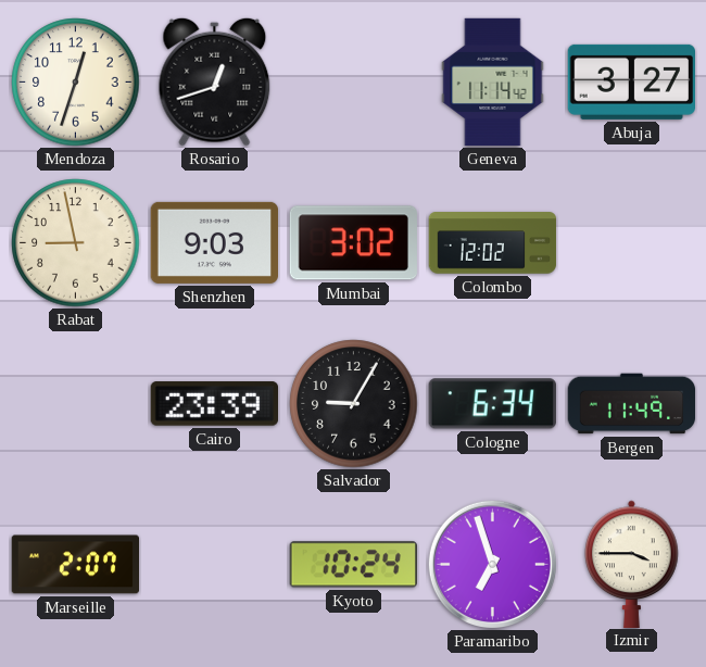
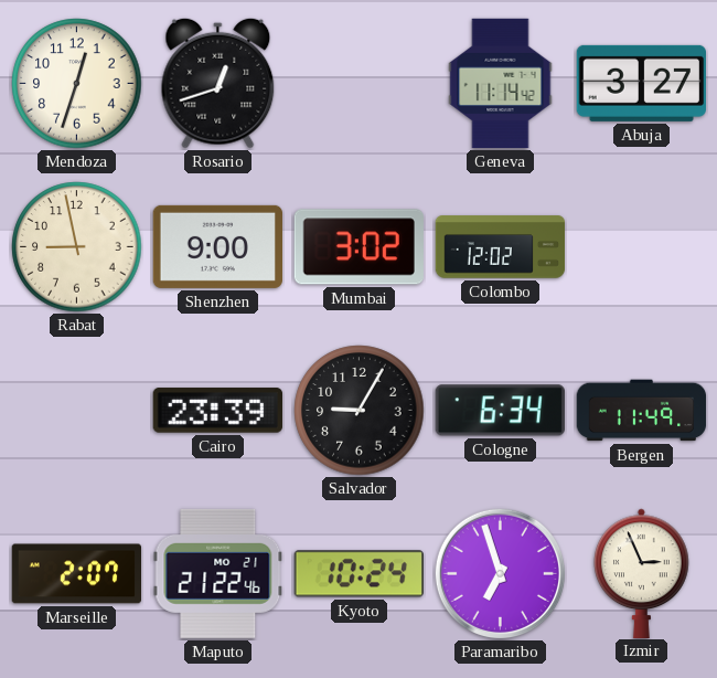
Shenzhen: 9:03 -> 9:00
Maputo: none -> 21:22
Izmir: 3:45 -> 2:56
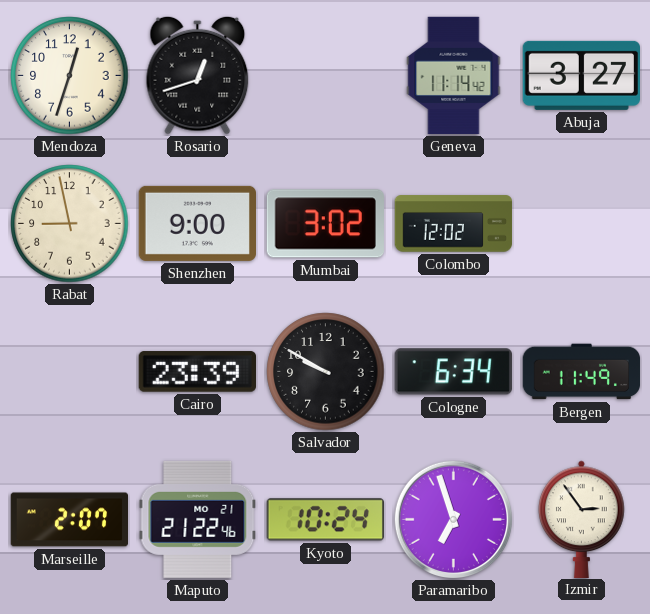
Salvador: 9:05 -> 9:50
Izmir: 2:56 -> 2:54
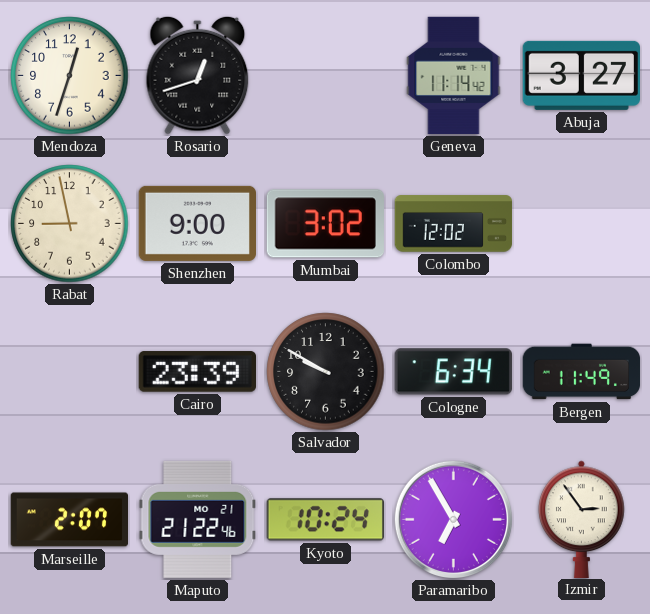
Paramaribo: 6:57 -> 6:55
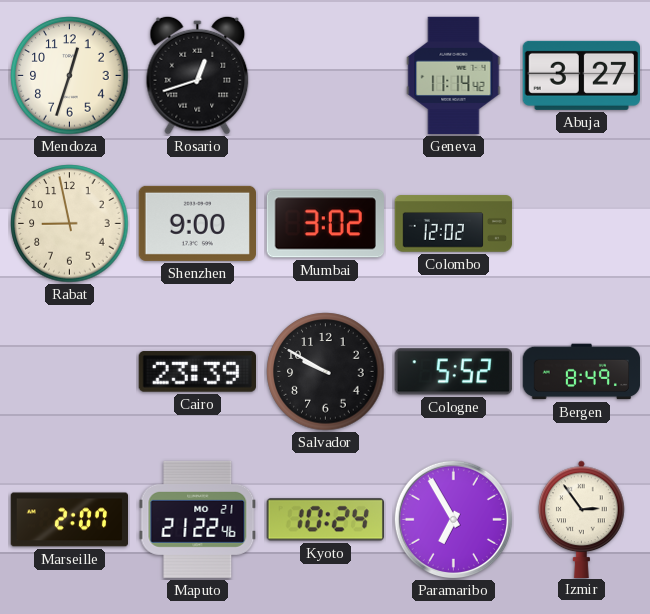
Cologne: 6:34 -> 5:52
Bergen: 11:49 -> 8:49
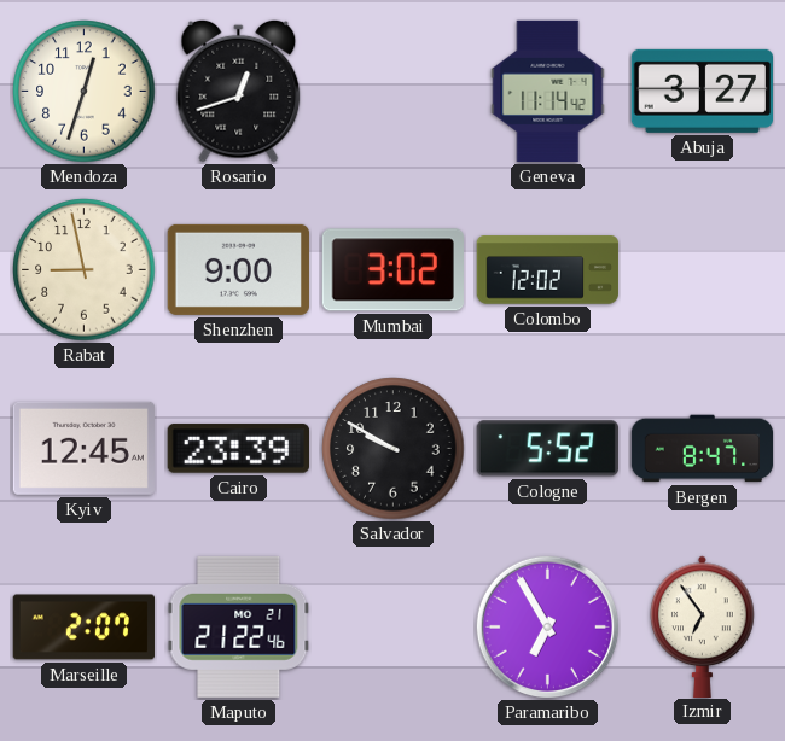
Kyiv: none -> 12:45
Bergen: 8:49 -> 8:47
Kyoto: 10:24 -> none
Izmir: 2:54 -> 6:54
